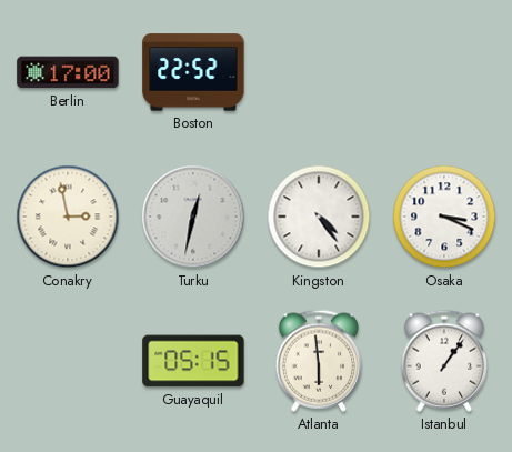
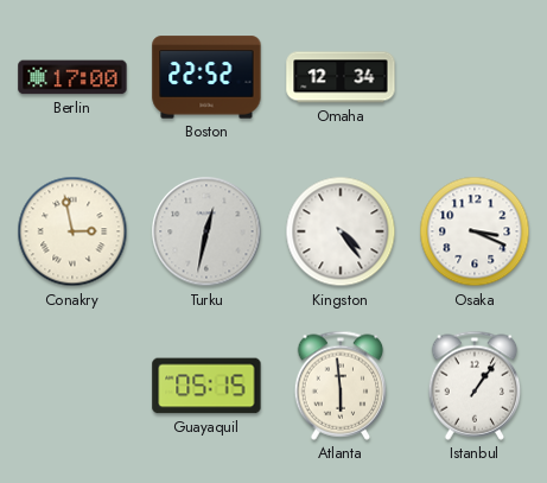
Omaha: none -> 12:34
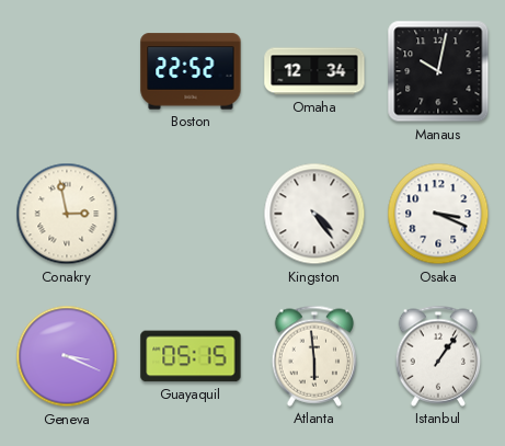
Berlin: 17:00 -> none
Manaus: none -> 10:02
Turku: 12:32 -> none
Geneva: none -> 3:19
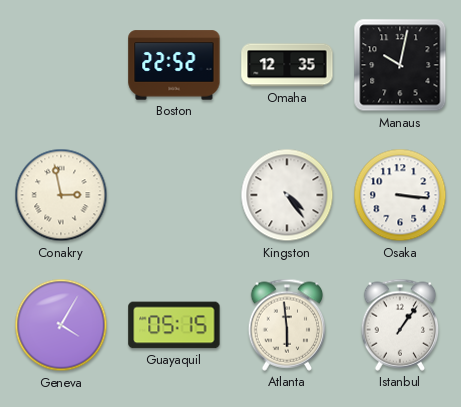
Omaha: 12:34 -> 12:35
Osaka: 3:19 -> 3:16
Geneva: 3:19 -> 4:05
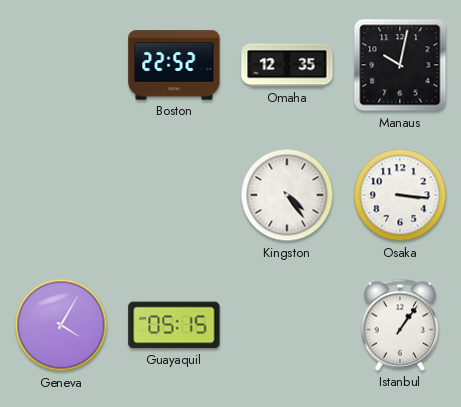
Conakry: 2:58 -> none
Atlanta: 5:59 -> none
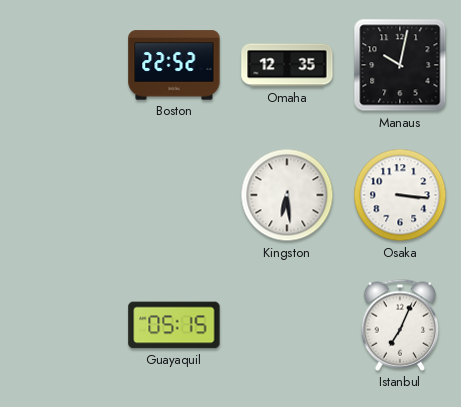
Kingston: 4:24 -> 6:29
Geneva: 4:05 -> none
Istanbul: 1:06 -> 7:04
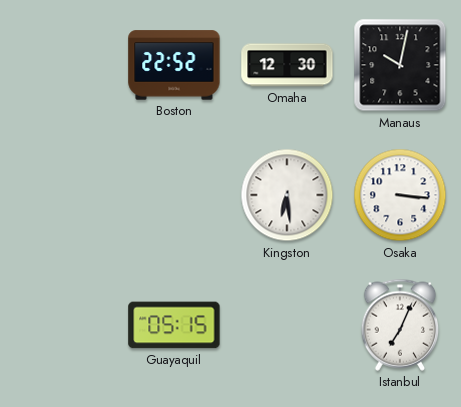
Omaha: 12:35 -> 12:30
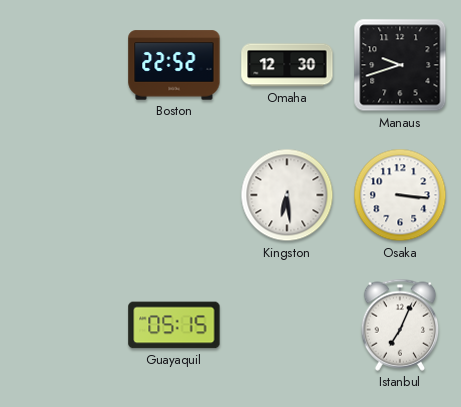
Manaus: 10:02 -> 9:42
